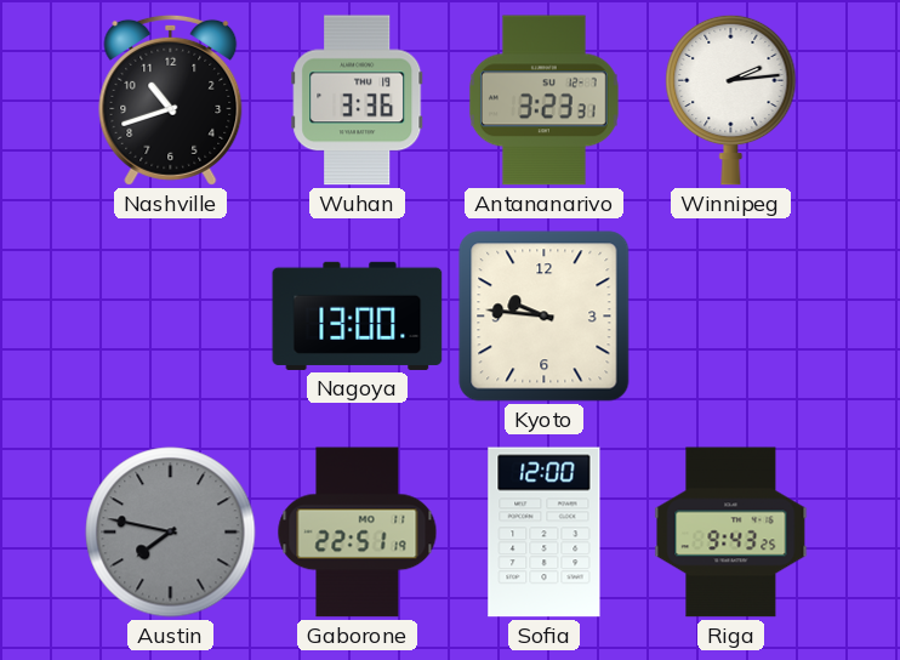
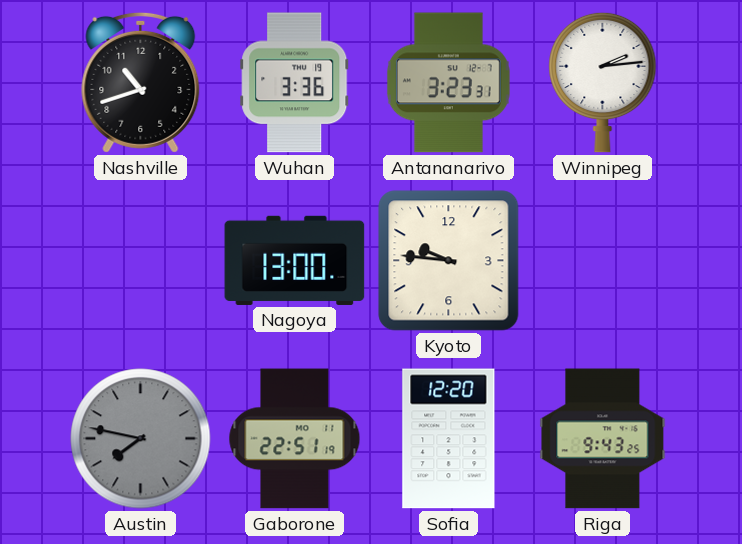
Sofia: 12:00 -> 12:20
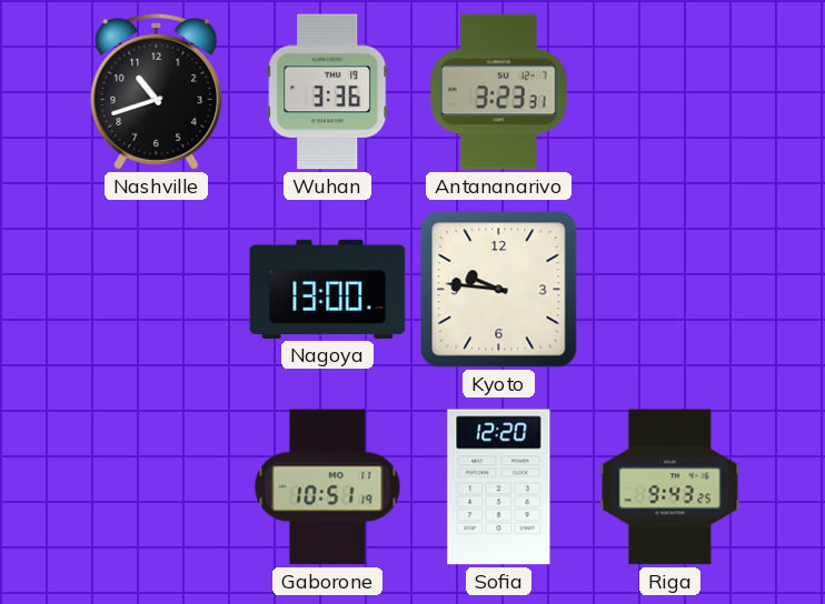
Winnipeg: 2:14 -> none
Austin: 7:47 -> none
Gaborone: 22:51 -> 10:51
